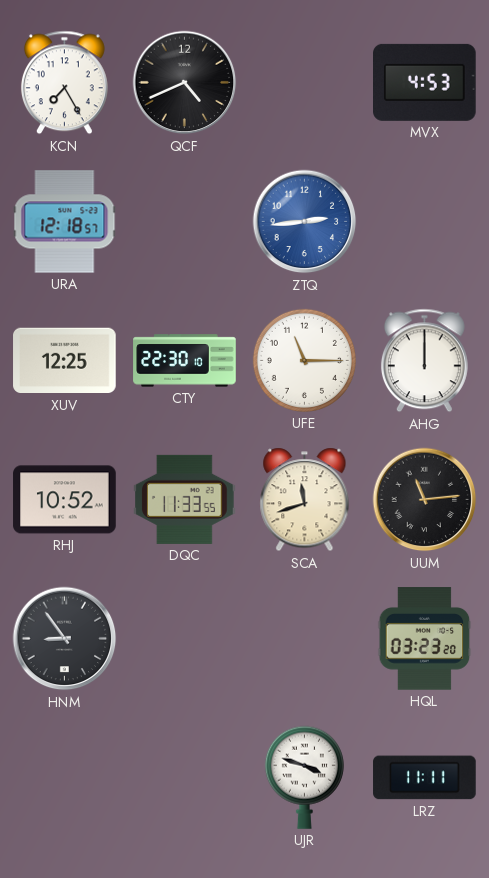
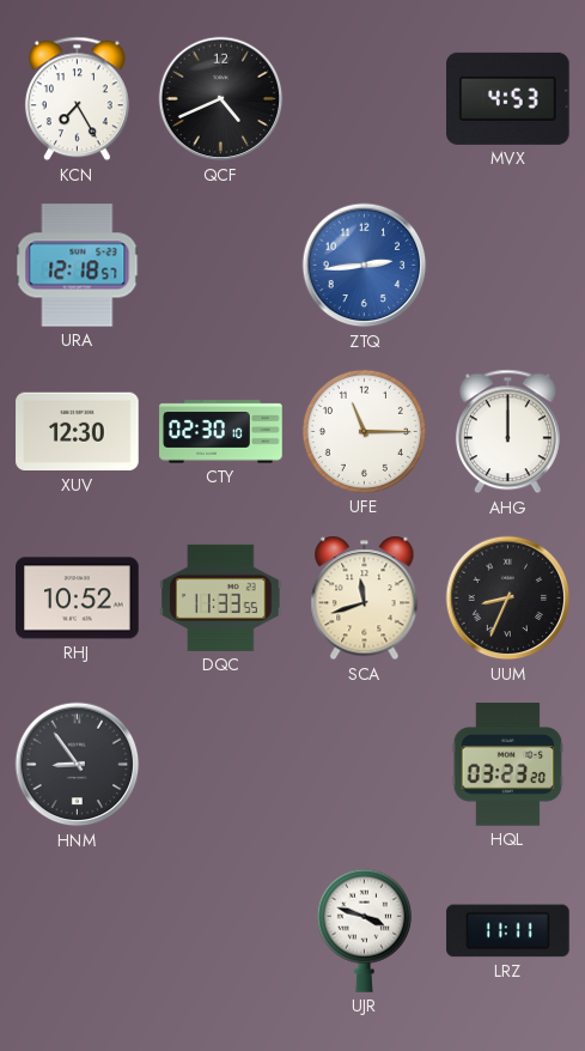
XUV: 12:25 -> 12:30
CTY: 22:30 -> 02:30
UUM: 11:14 -> 8:34
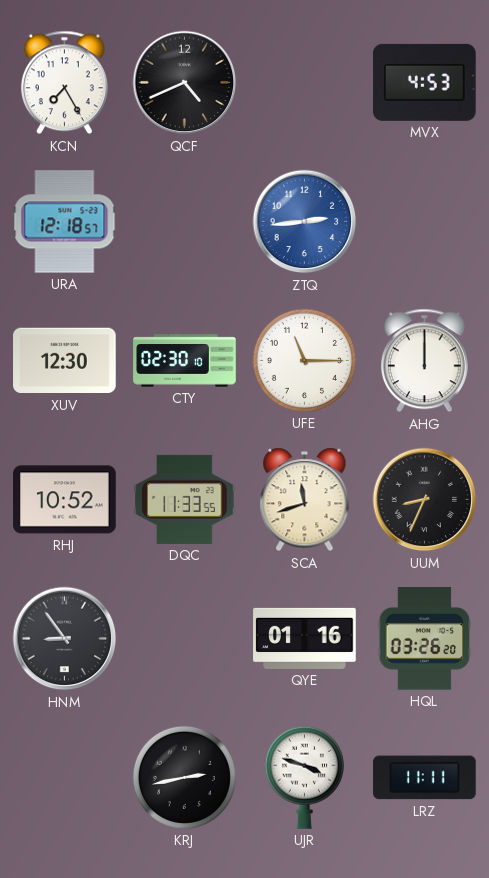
QYE: none -> 01:16
HQL: 03:23 -> 03:26
KRJ: none -> 2:43
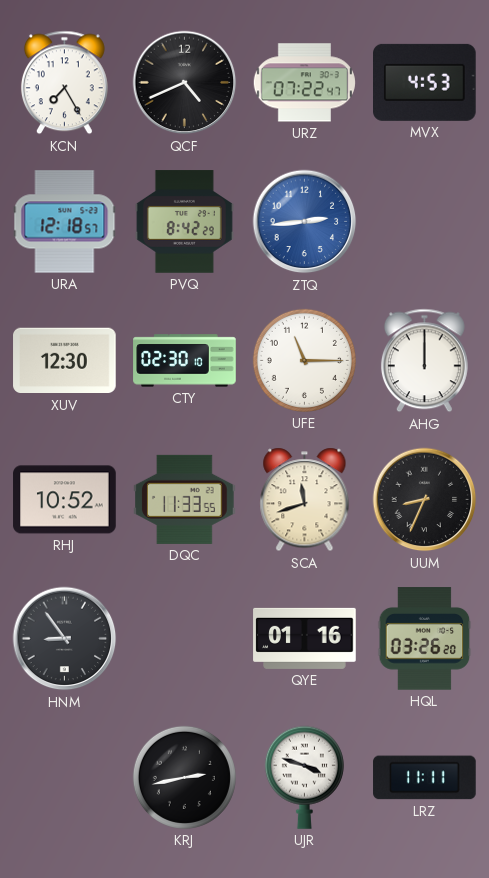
URZ: none -> 07:22
PVQ: none -> 8:42
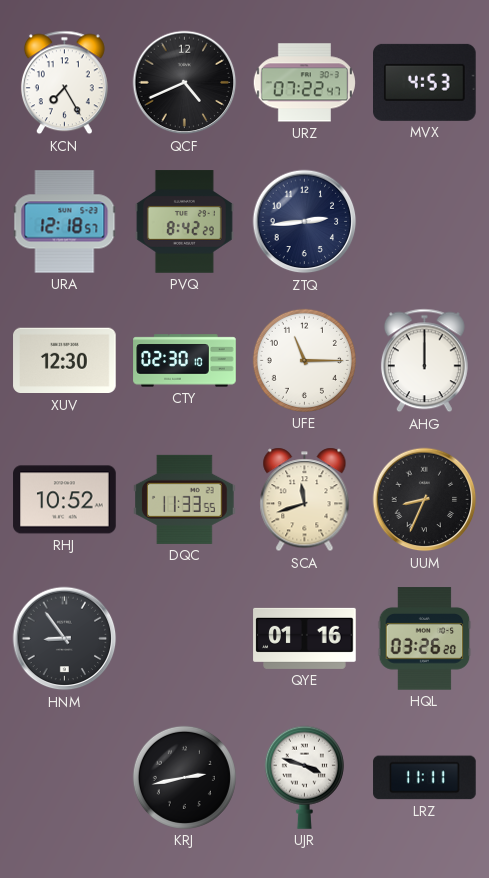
ZTQ dial: blue -> navy
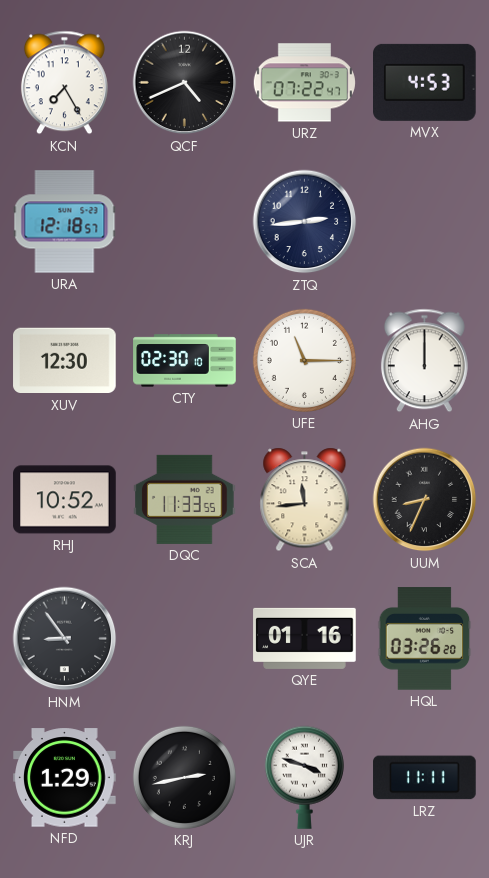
PVQ: 8:42 -> none
SCA: 11:42 -> 11:44
NFD: none -> 1:29
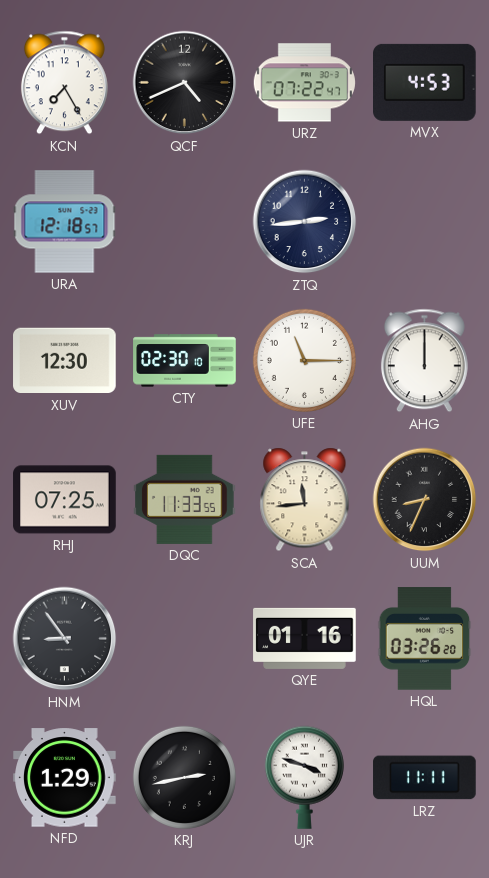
RHJ: 10:52 -> 07:25
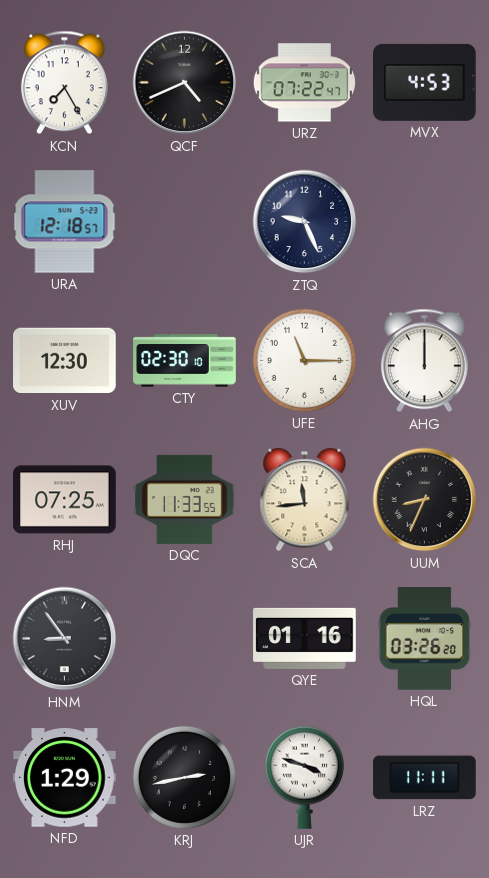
ZTQ: 2:44 -> 9:26
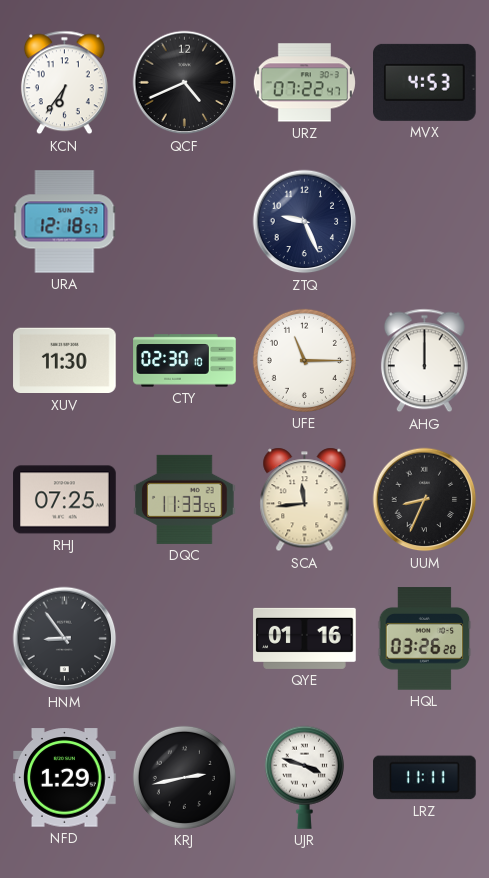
KCN: 7:25 -> 6:36
XUV: 12:30 -> 11:30
